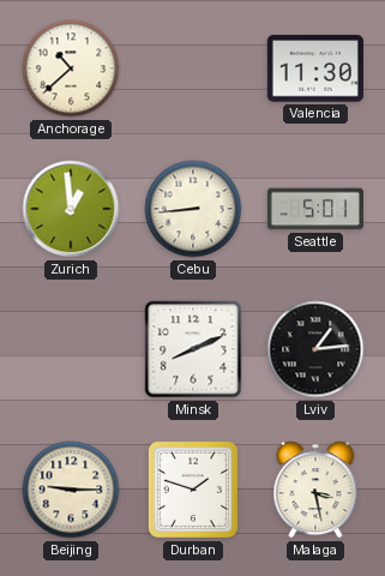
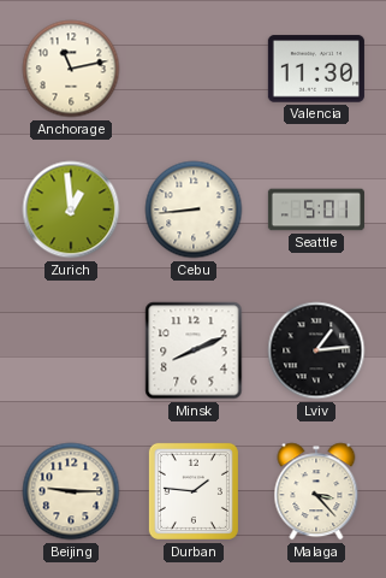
Anchorage: 10:38 -> 11:13
Durban: 1:48 -> 1:46
Malaga: 3:28 -> 3:23
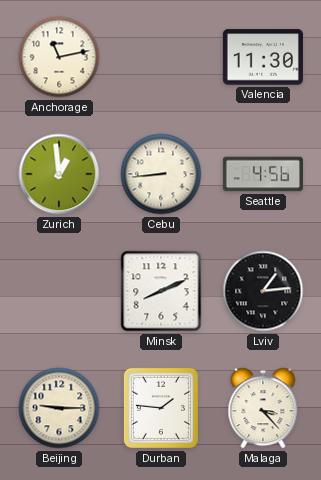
Seattle: 5:01 -> 4:56
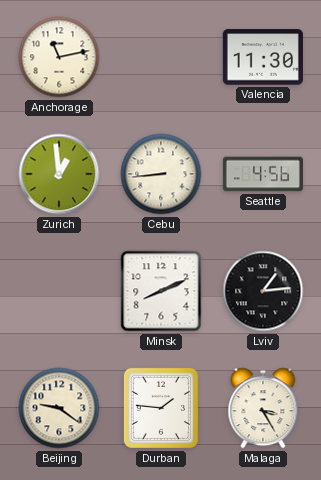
Beijing: 9:15 -> 9:21
Malaga: 3:23 -> 3:25
